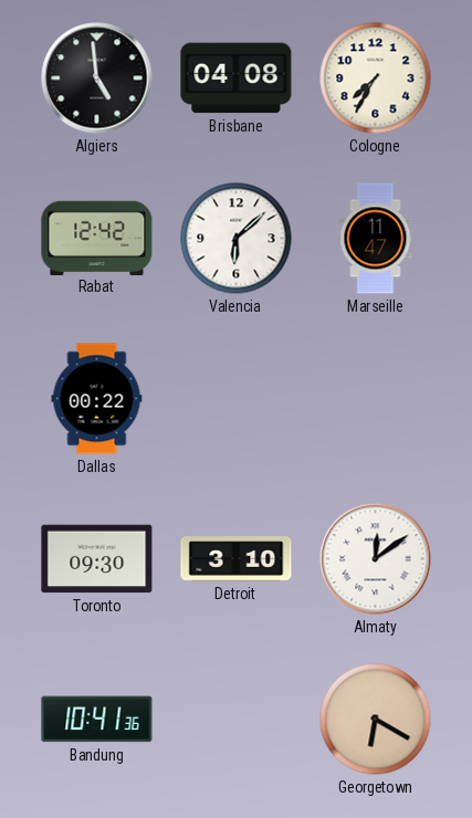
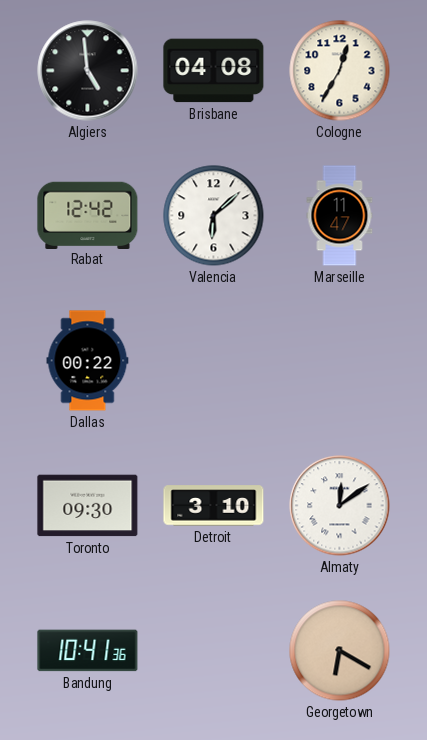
Cologne: 7:35 -> 12:35
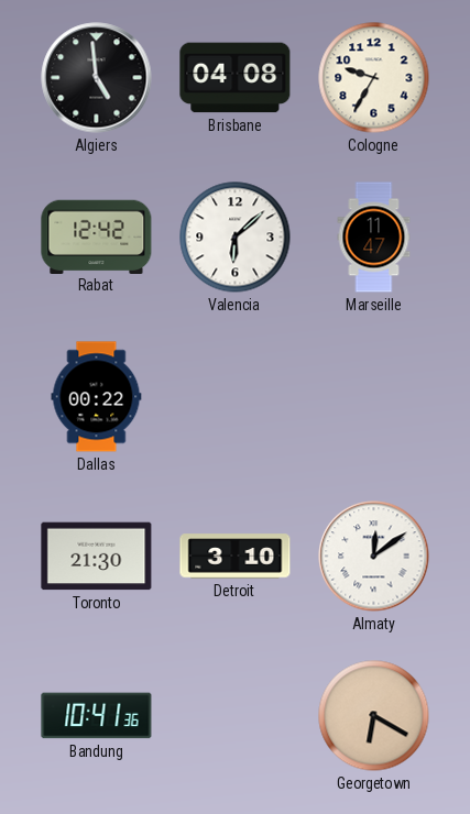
Cologne: 12:35 -> 9:35
Toronto: 09:30 -> 21:30
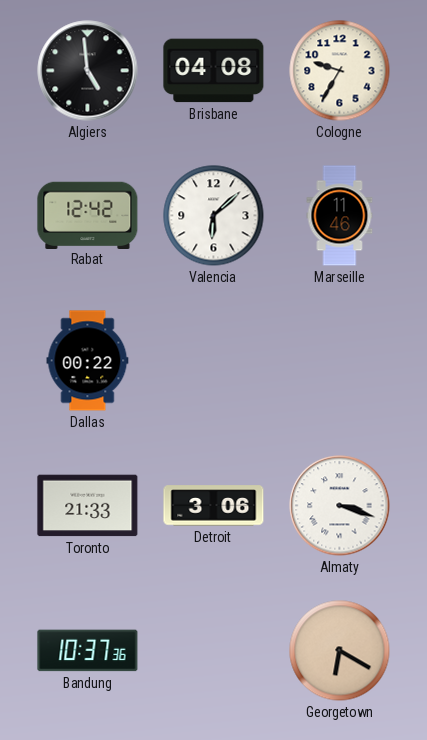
Marseille: 11:47 -> 11:46
Toronto: 21:30 -> 21:33
Detroit: 3:10 -> 3:06
Almaty: 12:09 -> 3:18
Bandung: 10:41 -> 10:37
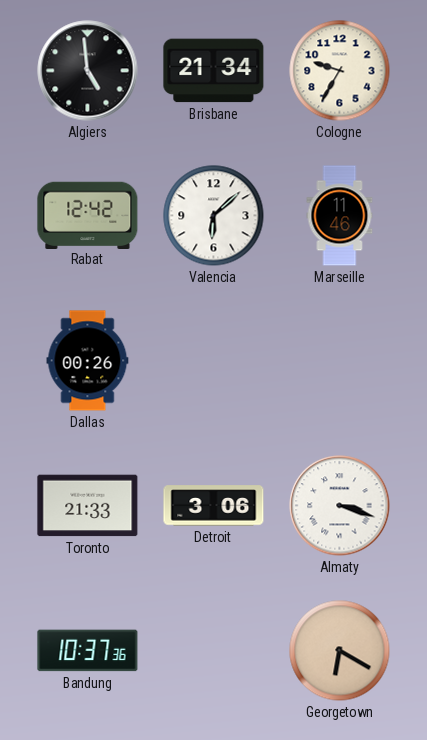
Brisbane: 04:08 -> 21:34
Dallas: 00:22 -> 00:26
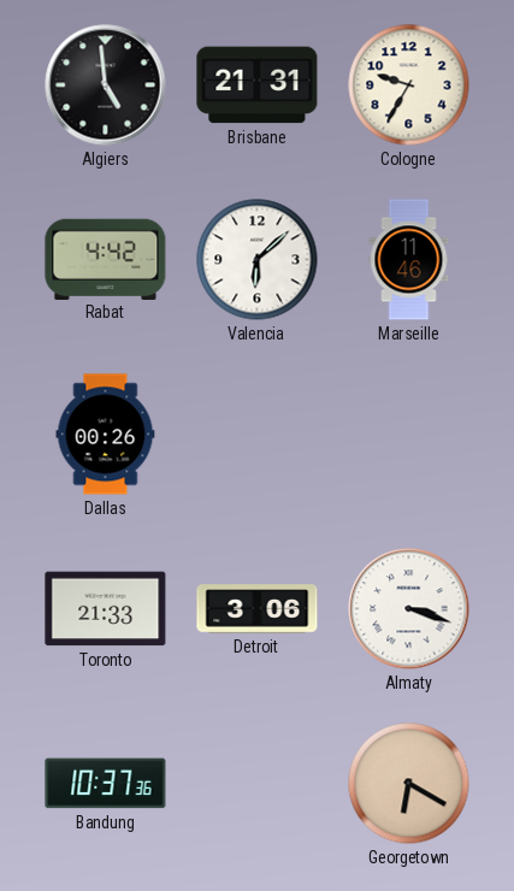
Brisbane: 21:34 -> 21:31
Rabat: 12:42 -> 4:42
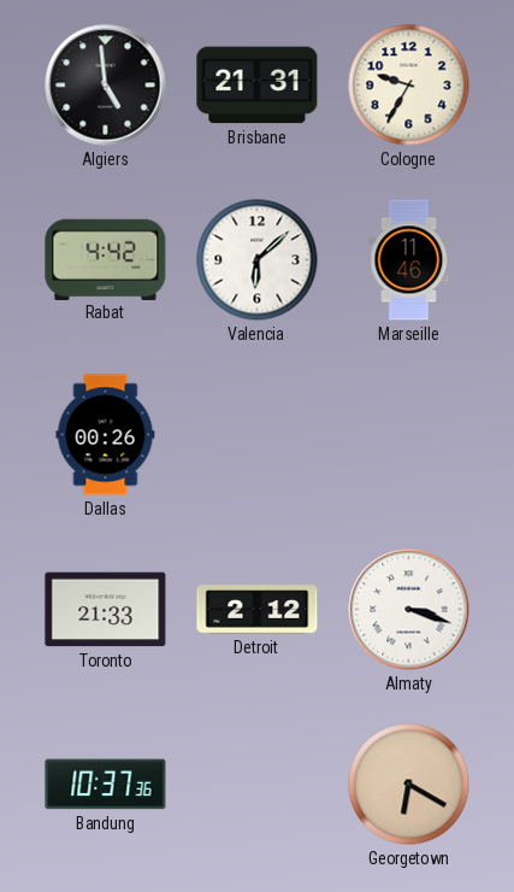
Detroit: 3:06 -> 2:12
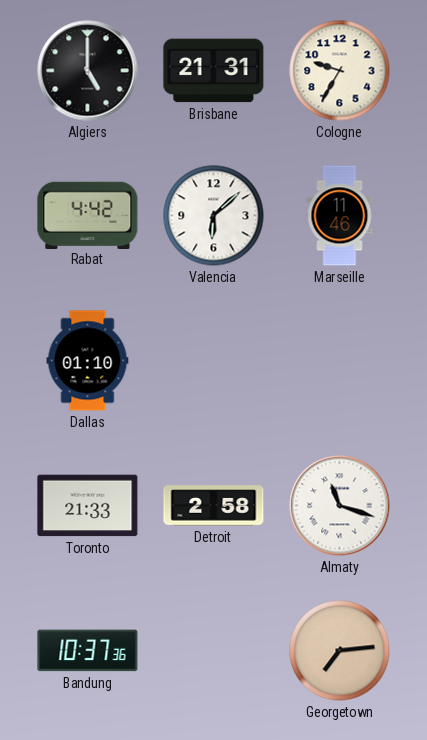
Algiers: 4:59 -> 5:00
Dallas: 00:26 -> 01:10
Detroit: 2:12 -> 2:58
Almaty: 3:18 -> 11:18
Georgetown: 6:20 -> 7:14
